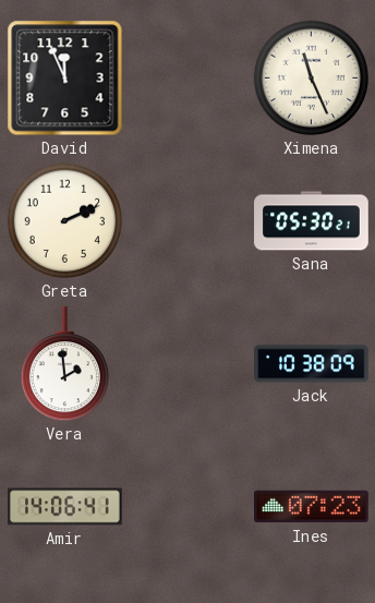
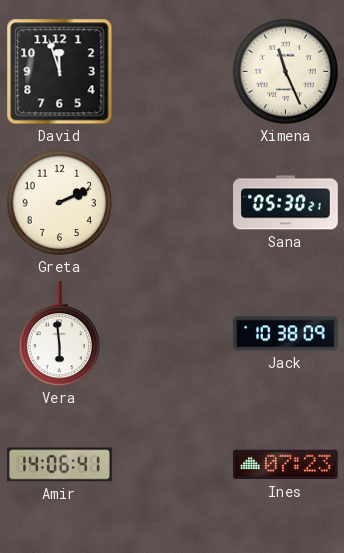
David: 11:56 -> 11:57
Vera: 1:59 -> 5:59
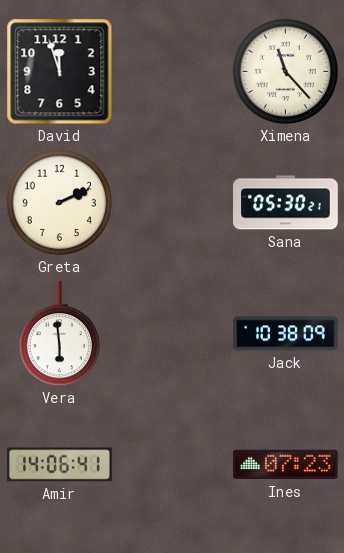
Ximena: 11:26 -> 11:23
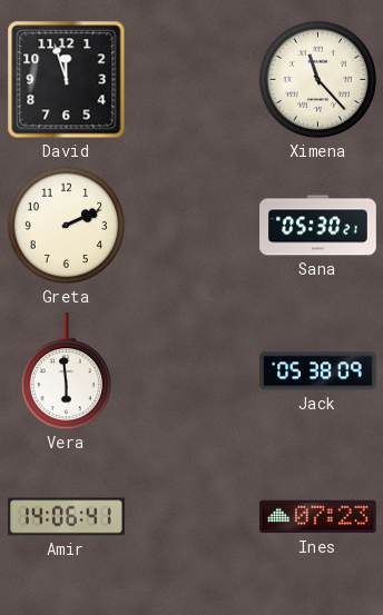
Jack: 10:38 -> 05:38
